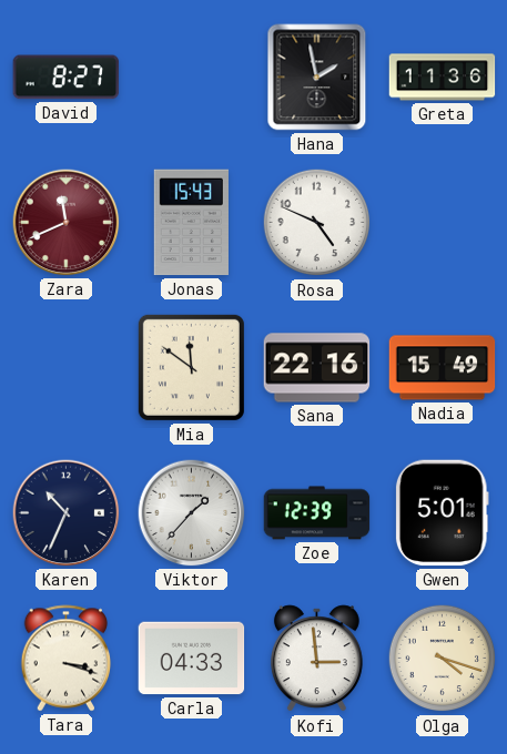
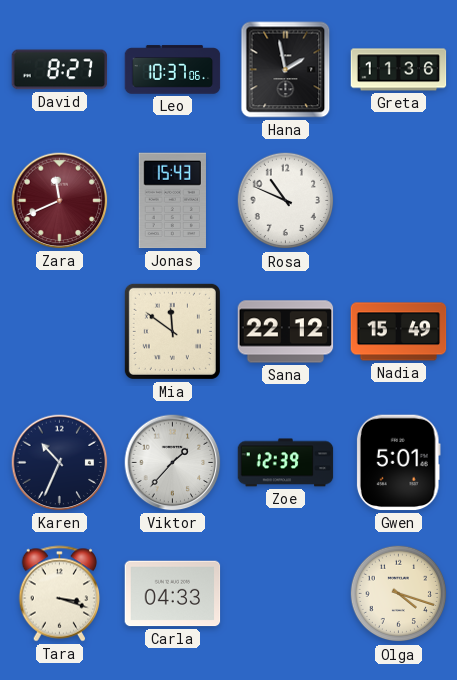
Leo: none -> 10:37
Rosa: 4:49 -> 10:49
Sana: 22:16 -> 22:12
Kofi: 2:59 -> none
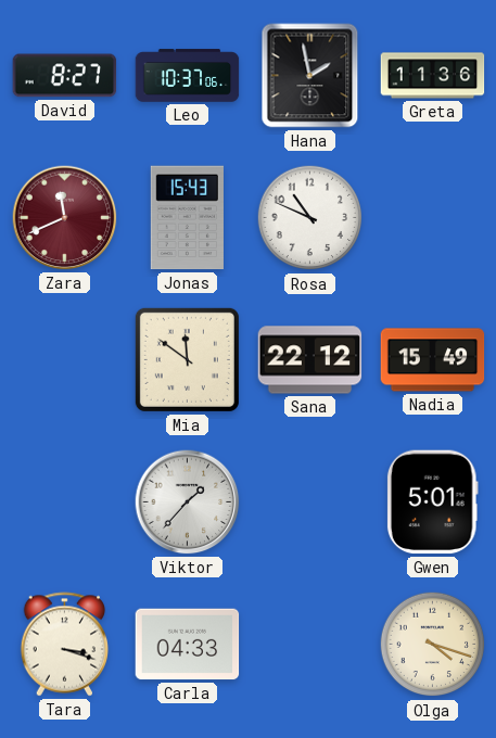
Karen: 10:34 -> none
Zoe: 12:39 -> none
